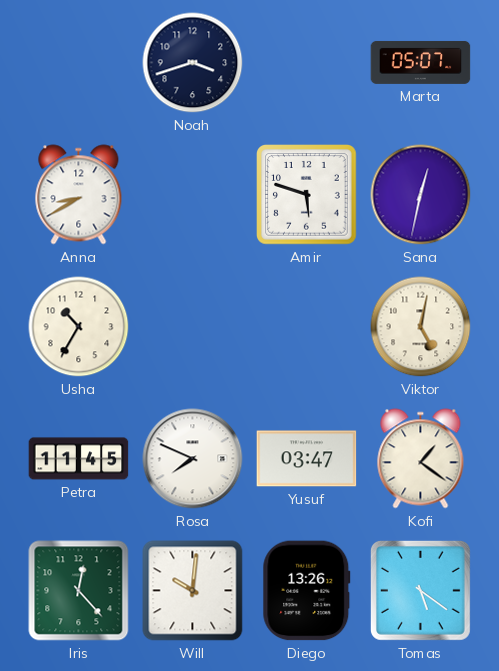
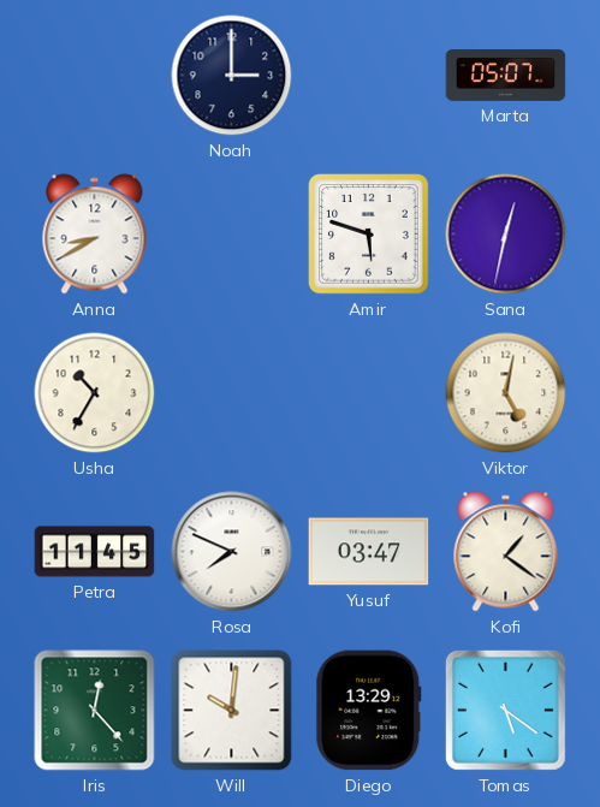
Noah: 3:42 -> 3:00
Diego: 13:26 -> 13:29
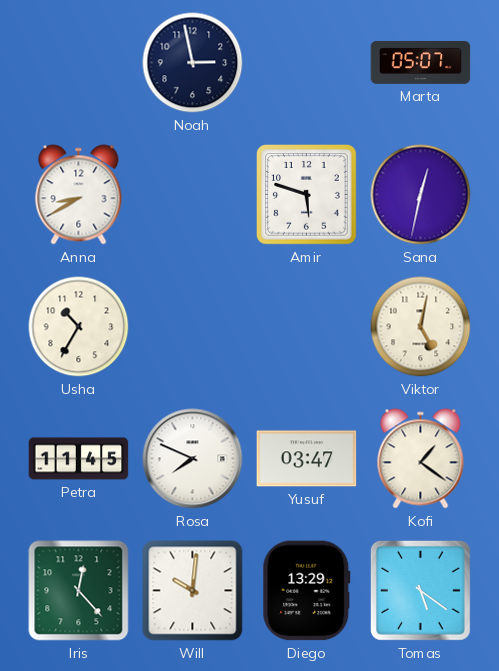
Noah: 3:00 -> 2:58
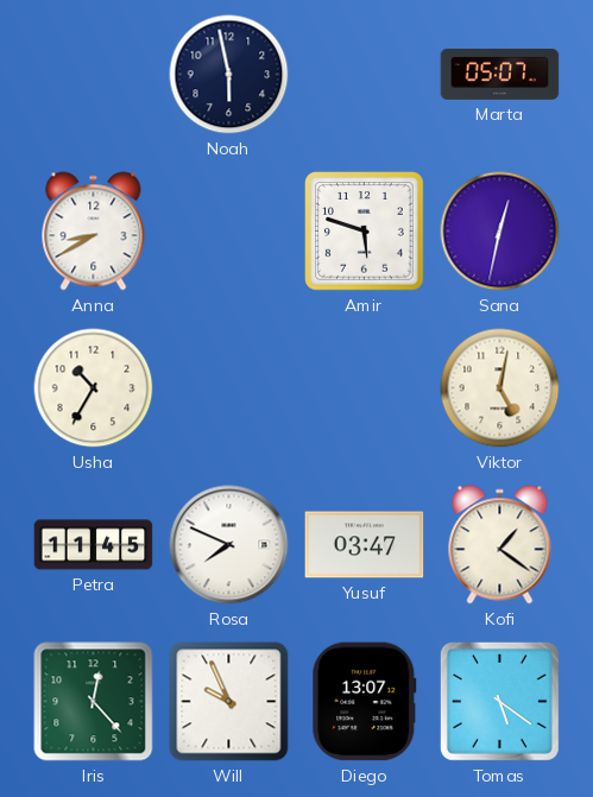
Noah: 2:58 -> 5:58
Will: 10:01 -> 9:56
Diego: 13:29 -> 13:07
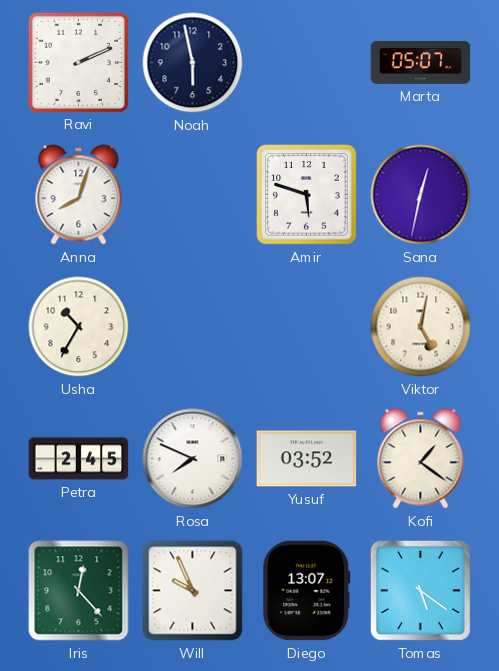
Ravi: none -> 2:11
Anna: 8:40 -> 8:03
Petra: 11:45 -> 2:45
Yusuf: 03:47 -> 03:52
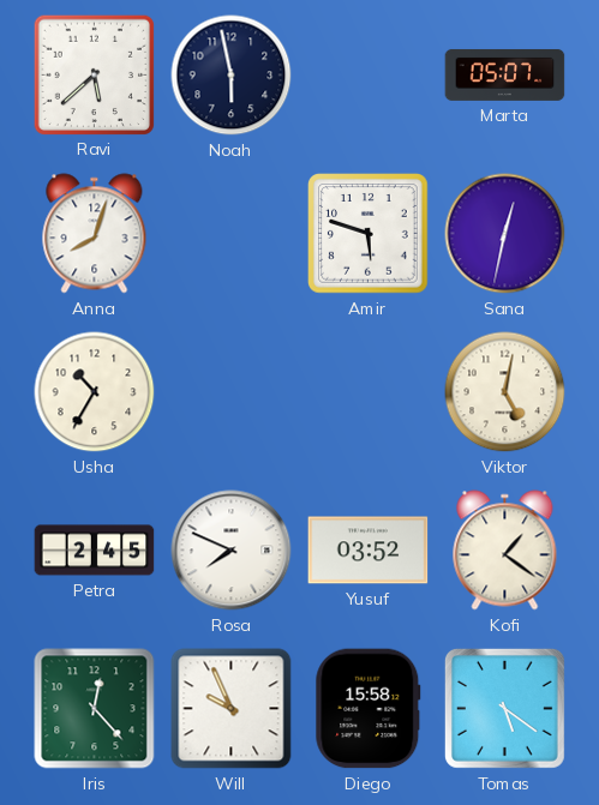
Ravi: 2:11 -> 5:38
Diego: 13:07 -> 15:58
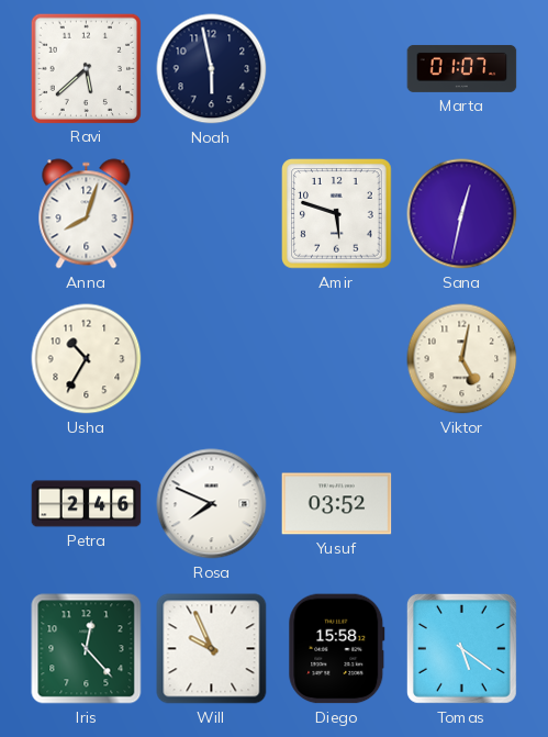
Marta: 05:07 -> 01:07
Petra: 2:45 -> 2:46
Kofi: 1:21 -> none
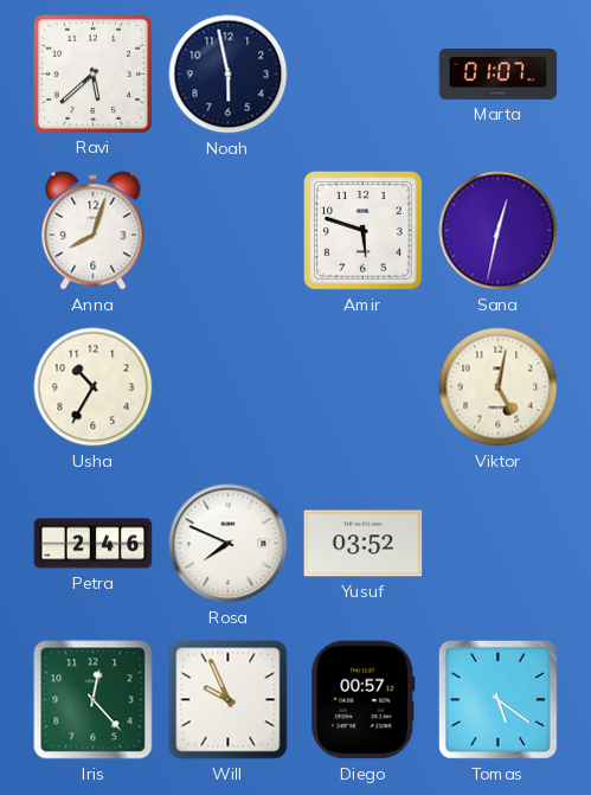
Diego: 15:58 -> 00:57
